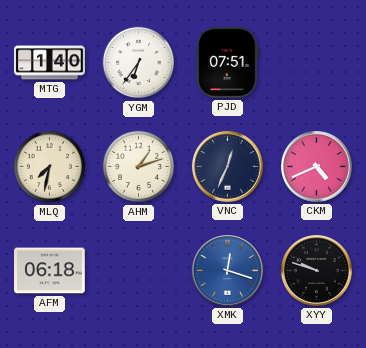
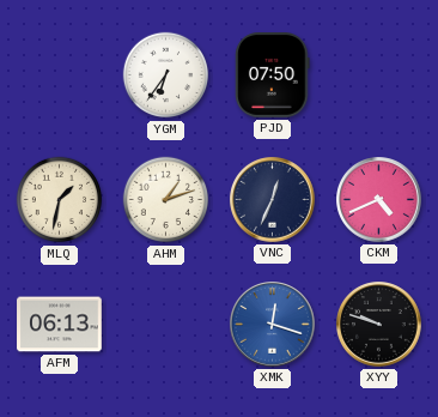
MTG: 1:40 -> none
PJD: 07:51 -> 07:50
MLQ: 7:32 -> 1:32
AFM: 06:18 -> 06:13
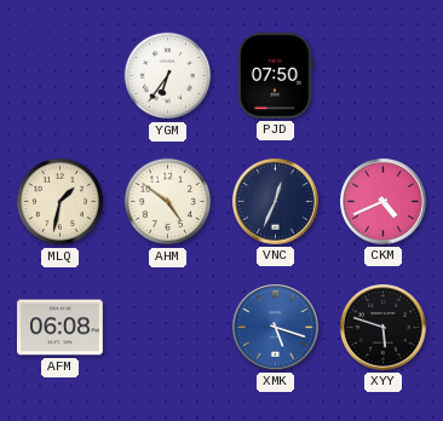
AHM: 1:12 -> 4:51
AFM: 06:13 -> 06:08
XMK: 12:18 -> 5:18
XYY: 9:48 -> 5:48
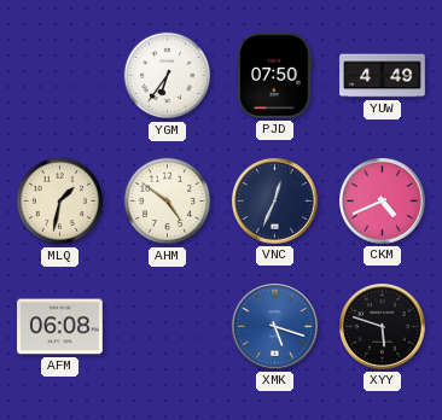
YUW: none -> 4:49
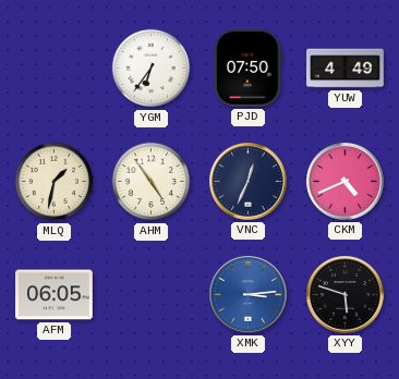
AHM: 4:51 -> 4:54
AFM: 06:08 -> 06:05
XMK: 5:18 -> 3:14
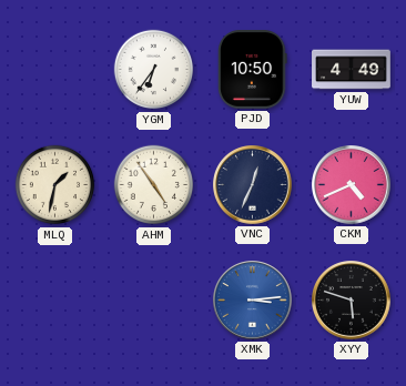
PJD: 07:50 -> 10:50
AFM: 06:05 -> none
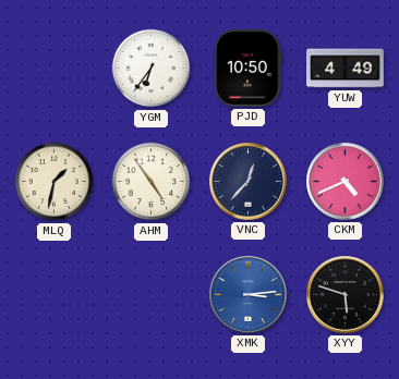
VNC: 12:34 -> 12:37
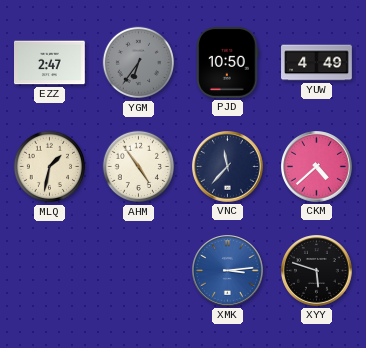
EZZ: none -> 2:47
YGM dial: white -> grey
VNC: 12:37 -> 11:37
CKM: 4:41 -> 4:38
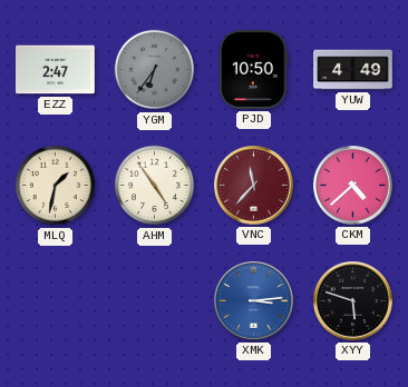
VNC dial: navy -> burgundy
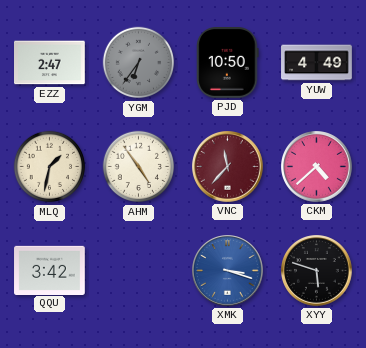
QQU: none -> 3:42
XMK: 3:14 -> 3:18
